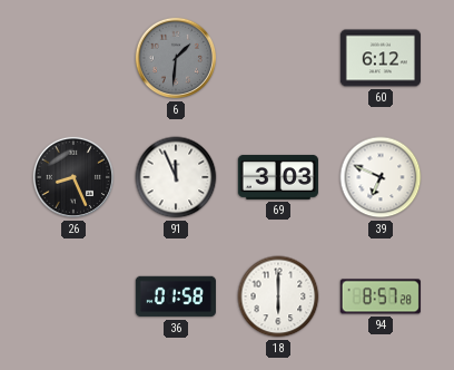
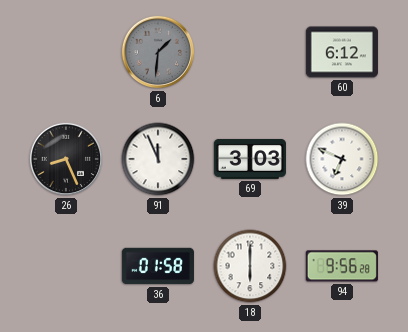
94: 8:57 -> 9:56
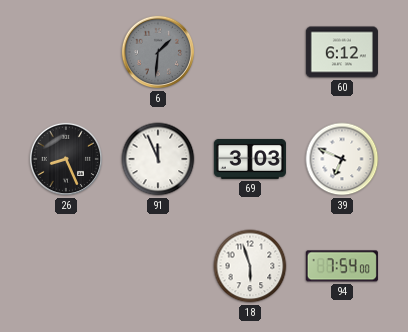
36: 01:58 -> none
18: 6:00 -> 5:57
94: 9:56 -> 7:54
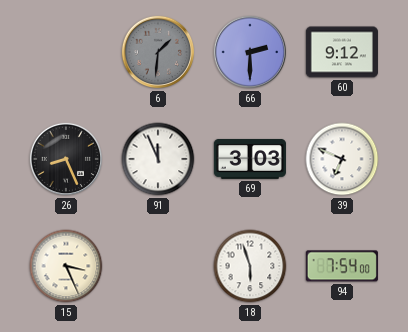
66: none -> 2:30
60: 6:12 -> 9:12
15: none -> 3:26
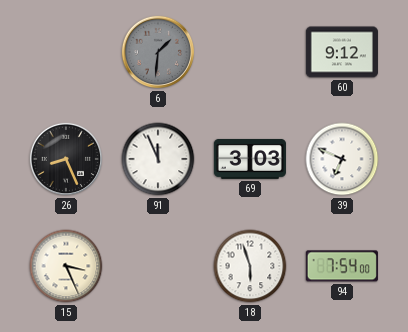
66: 2:30 -> none
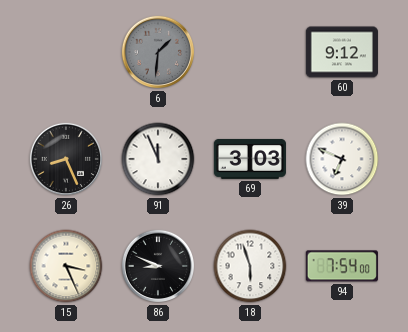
86: none -> 8:49
